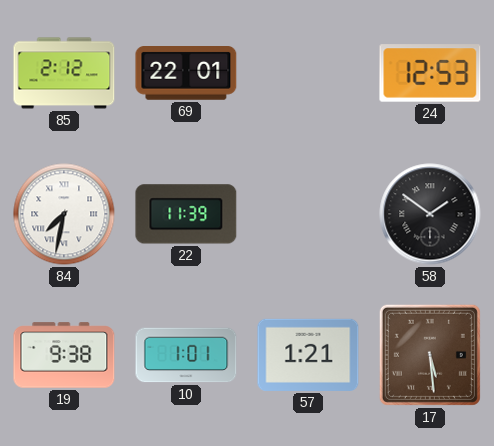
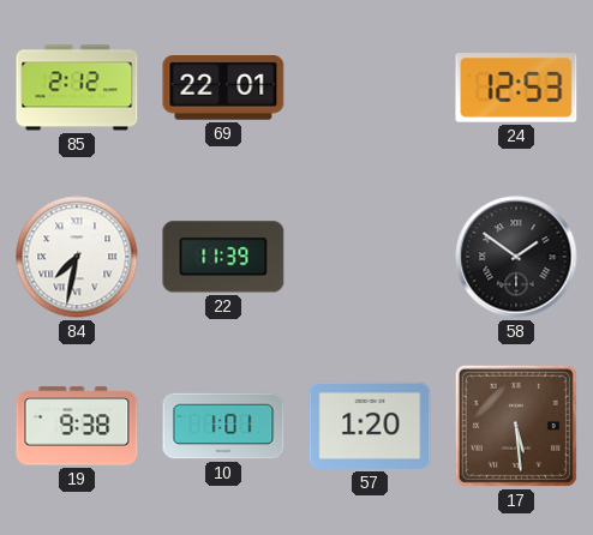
57: 1:21 -> 1:20
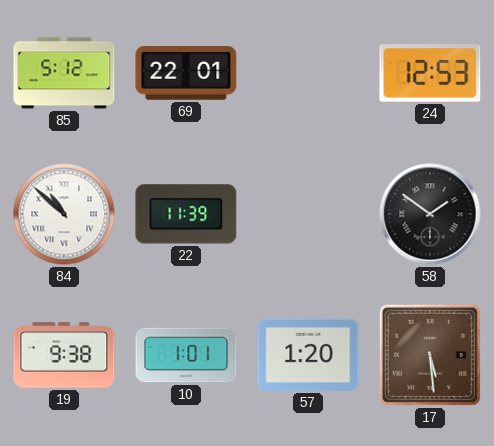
85: 2:12 -> 5:12
84: 7:32 -> 10:52
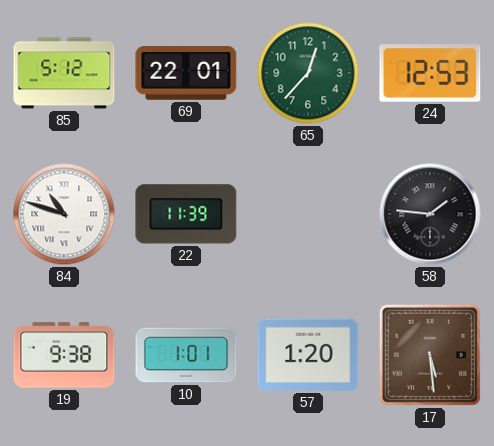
65: none -> 12:37
84: 10:52 -> 10:48
58: 1:51 -> 1:46
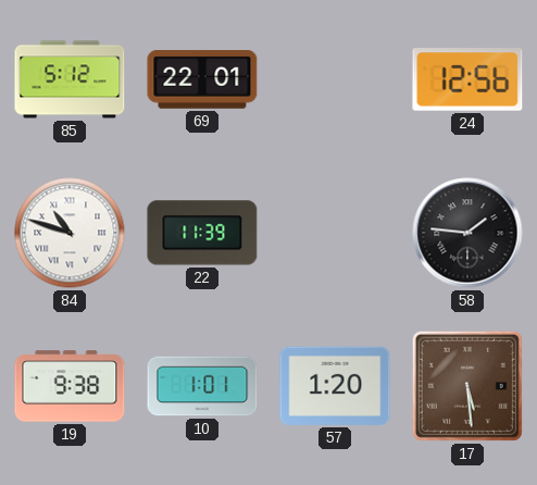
65: 12:37 -> none
24: 12:53 -> 12:56
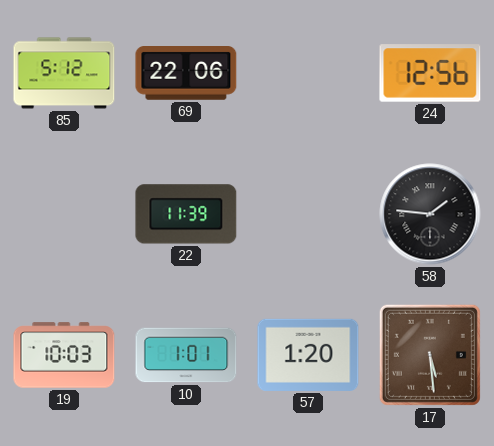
69: 22:01 -> 22:06
84: 10:48 -> none
19: 9:38 -> 10:03
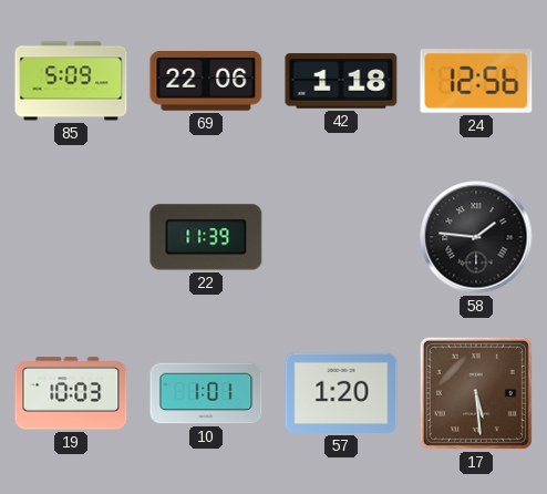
85: 5:12 -> 5:09
42: none -> 1:18
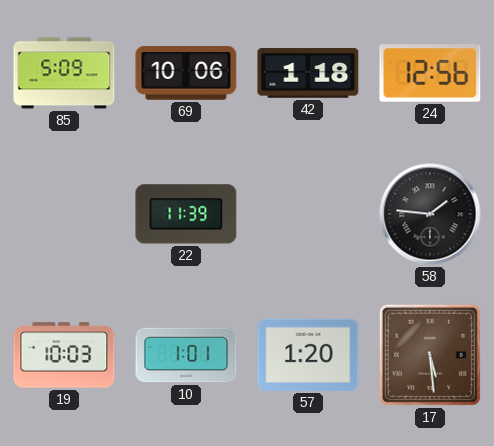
69: 22:06 -> 10:06
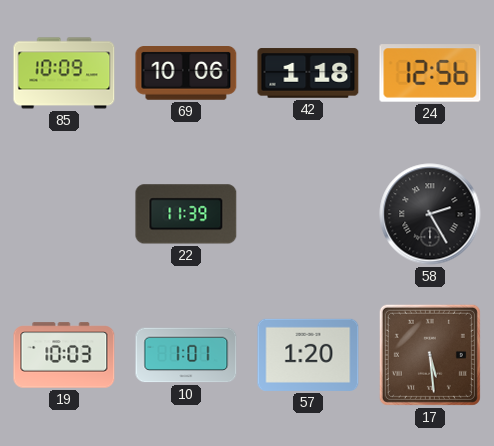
85: 5:09 -> 10:09
58: 1:46 -> 2:25
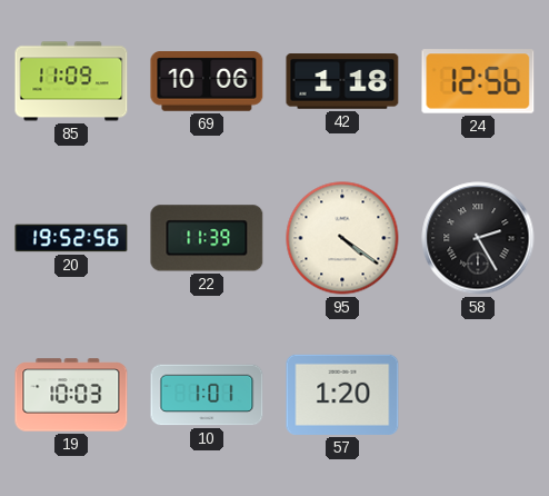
85: 10:09 -> 11:09
20: none -> 19:52
95: none -> 4:21
17: 5:29 -> none
